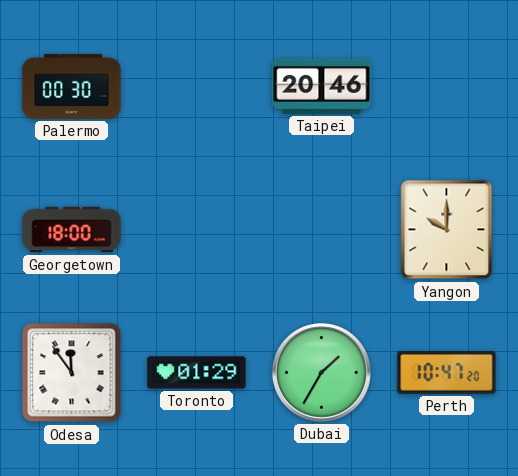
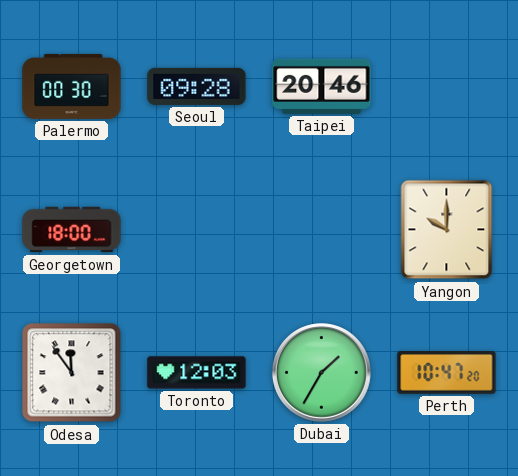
Seoul: none -> 09:28
Toronto: 01:29 -> 12:03
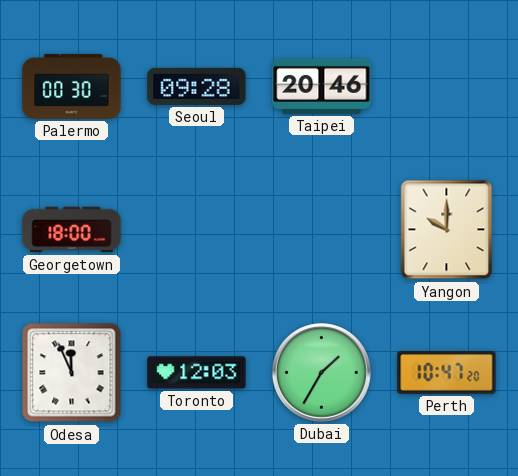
Odesa: 11:54 -> 11:56
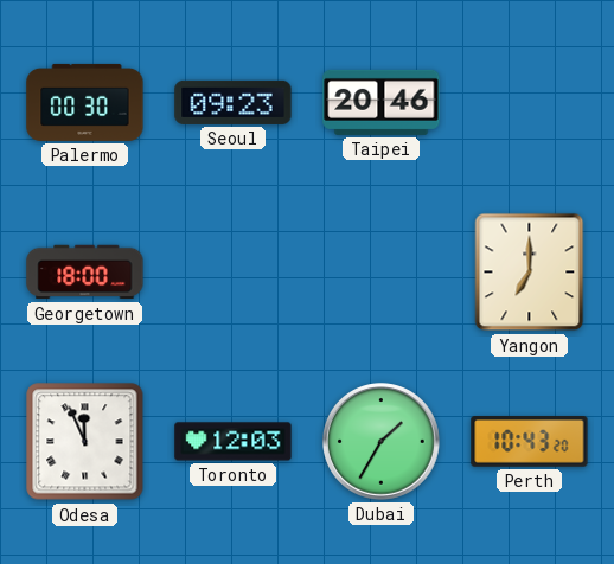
Seoul: 09:28 -> 09:23
Yangon: 10:00 -> 7:00
Perth: 10:47 -> 10:43
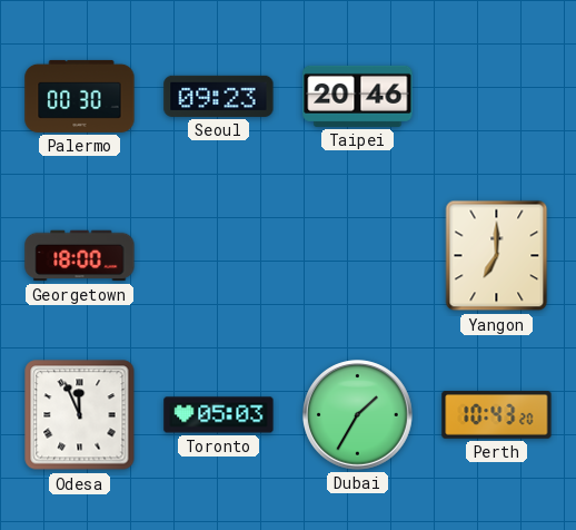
Toronto: 12:03 -> 05:03
